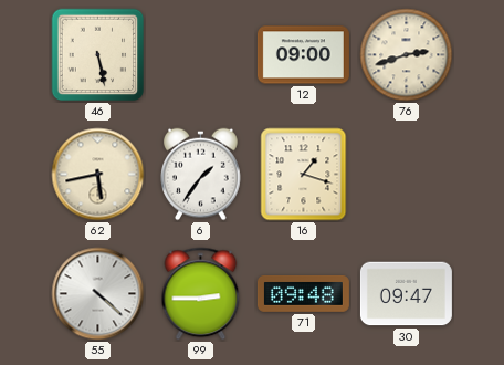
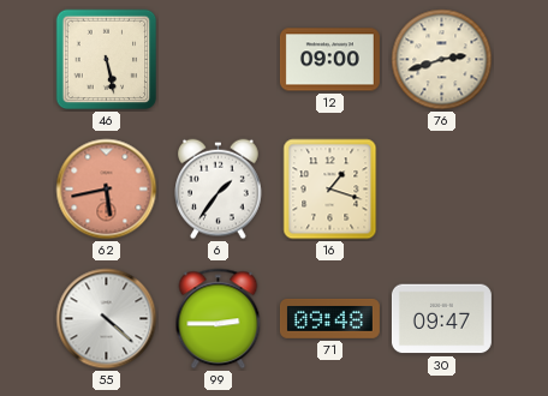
62 dial: cream -> salmon
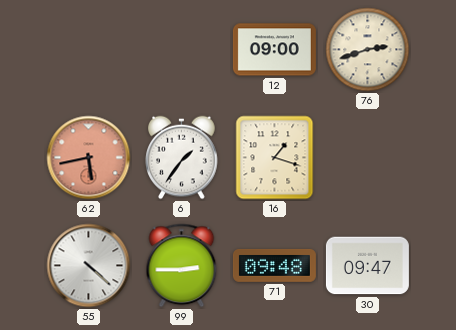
46: 5:28 -> none
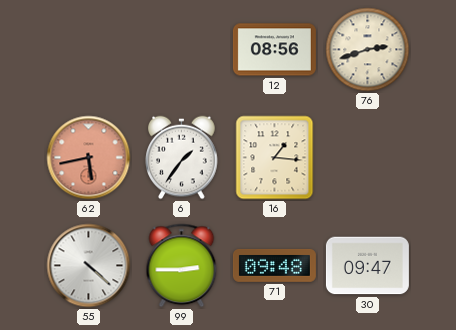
12: 09:00 -> 08:56
16: 1:18 -> 1:16
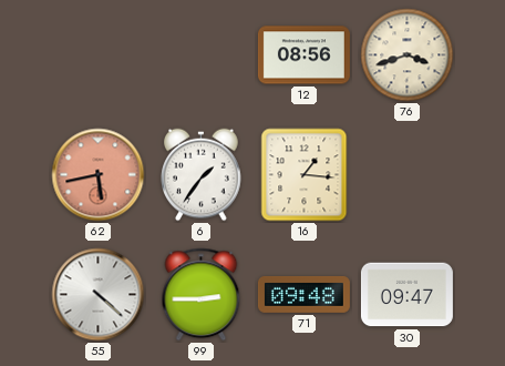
76: 2:42 -> 3:42
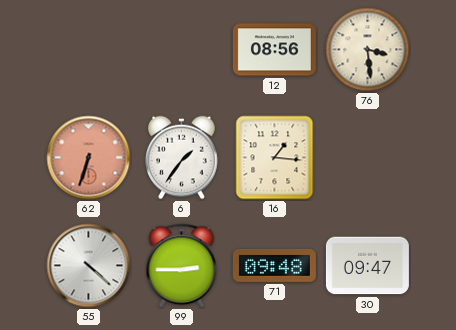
76: 3:42 -> 3:29
62: 5:43 -> 6:33
